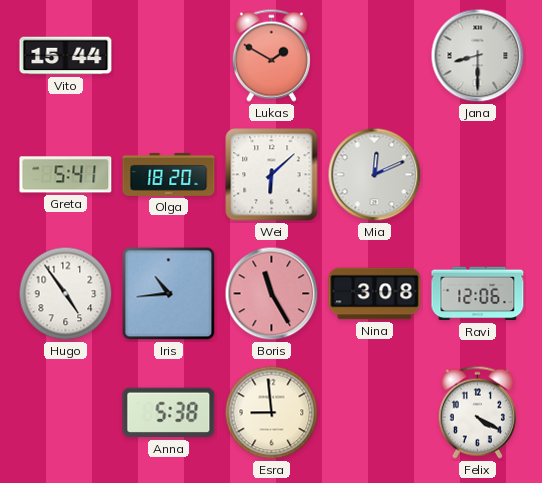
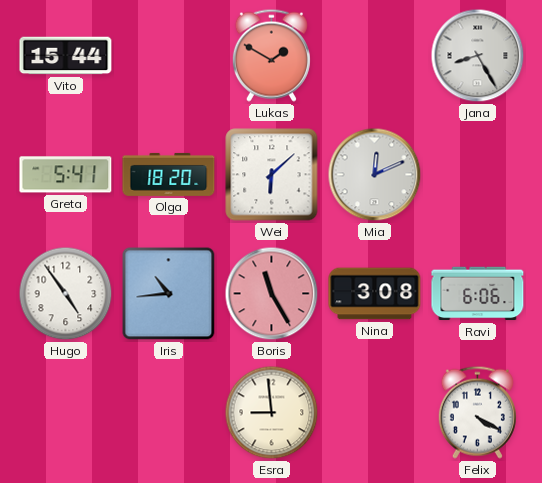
Jana: 8:30 -> 8:25
Ravi: 12:06 -> 6:06
Anna: 5:38 -> none
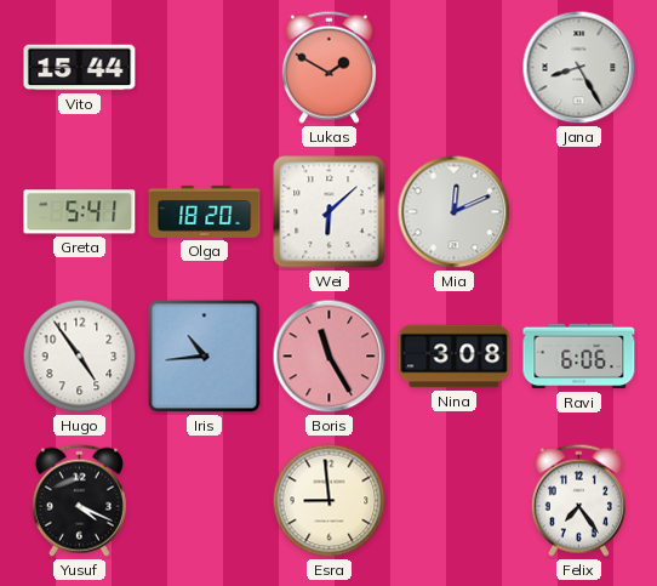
Yusuf: none -> 4:19
Felix: 4:20 -> 7:24
